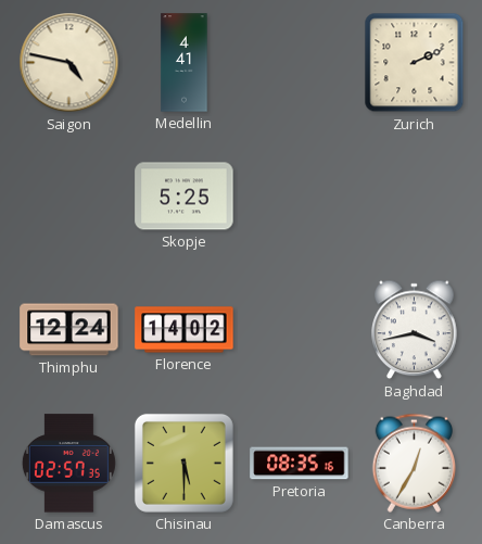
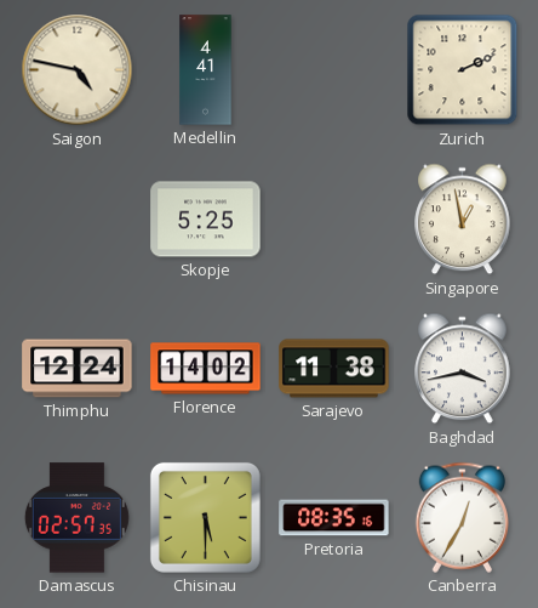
Singapore: none -> 12:58
Sarajevo: none -> 11:38
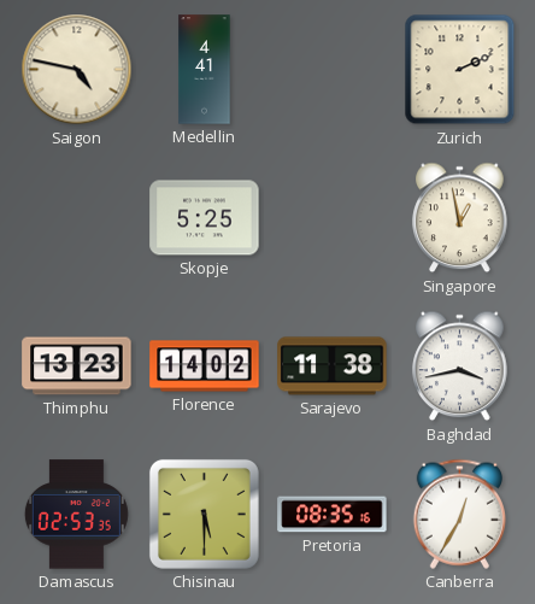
Thimphu: 12:24 -> 13:23
Damascus: 02:57 -> 02:53
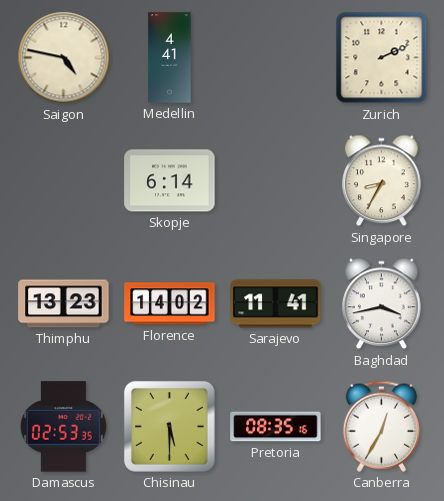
Skopje: 5:25 -> 6:14
Singapore: 12:58 -> 8:35
Sarajevo: 11:38 -> 11:41
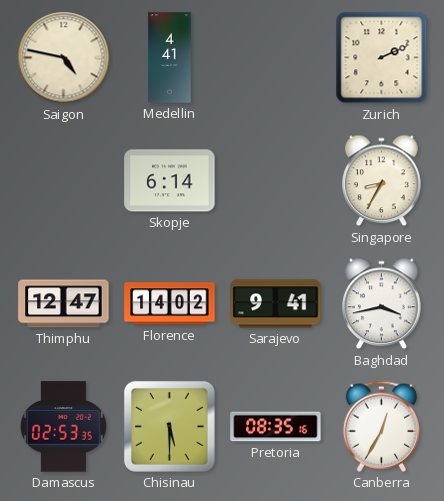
Thimphu: 13:23 -> 12:47
Sarajevo: 11:41 -> 9:41
